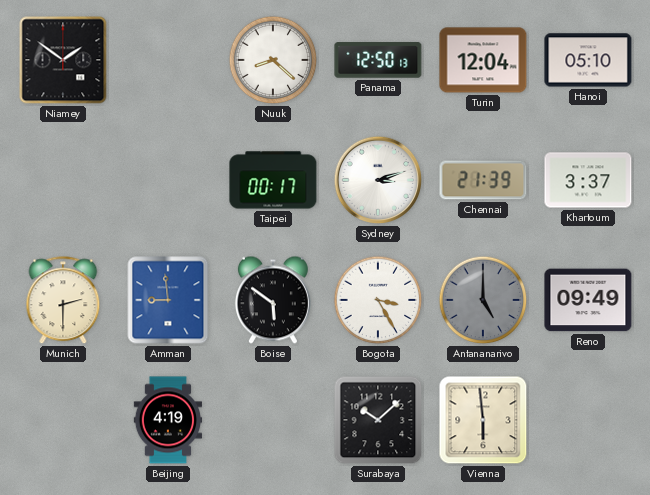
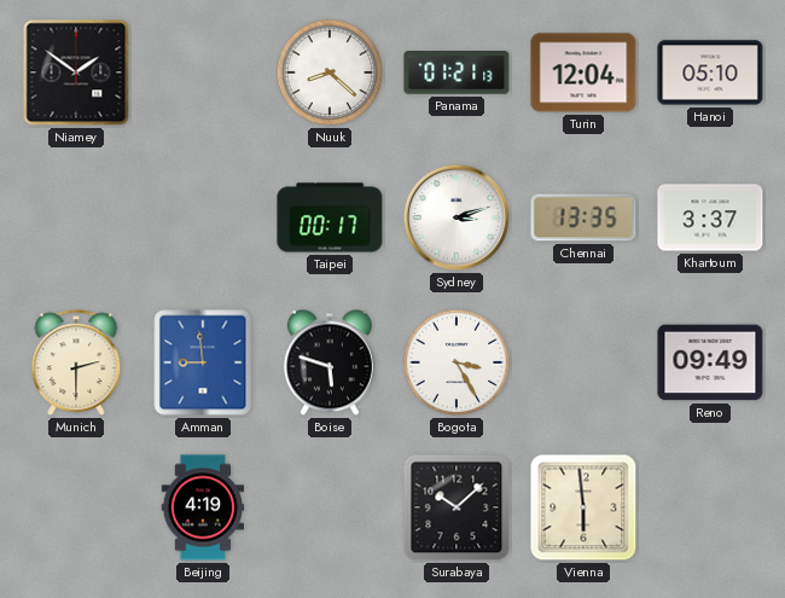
Panama: 12:50 -> 01:21
Chennai: 21:39 -> 13:35
Boise: 5:51 -> 5:48
Antananarivo: 5:00 -> none
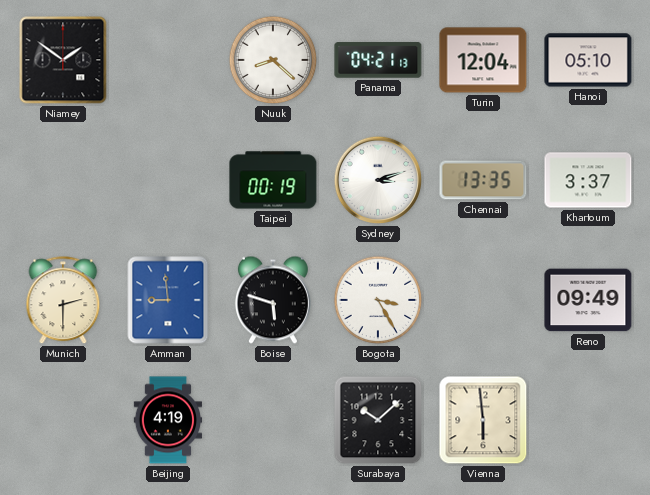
Panama: 01:21 -> 04:21
Taipei: 00:17 -> 00:19
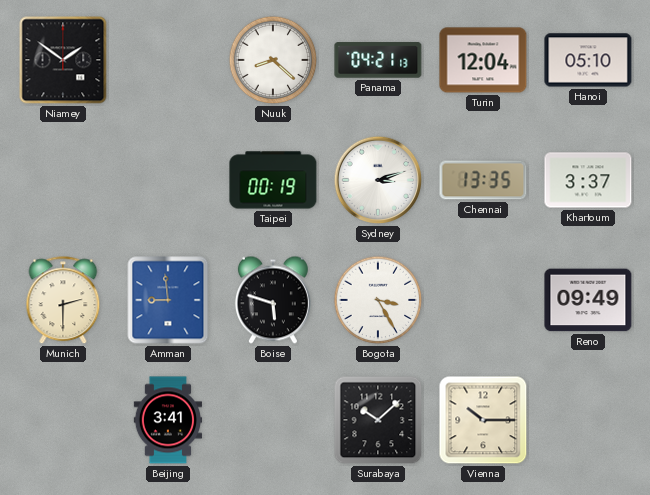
Beijing: 4:19 -> 3:41
Vienna: 5:59 -> 10:15
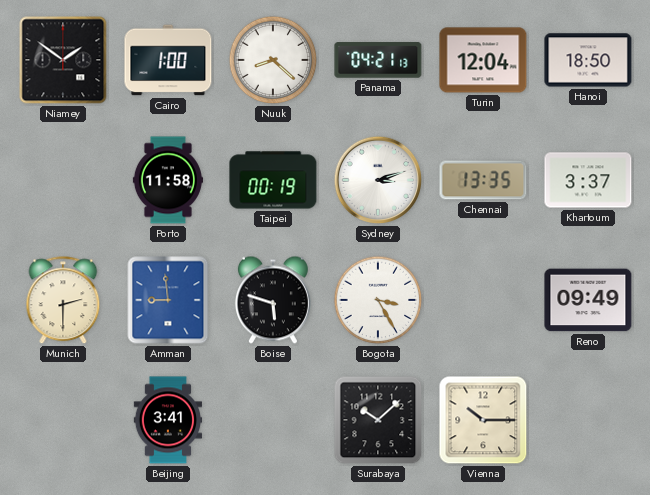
Cairo: none -> 1:00
Hanoi: 05:10 -> 18:50
Porto: none -> 11:58
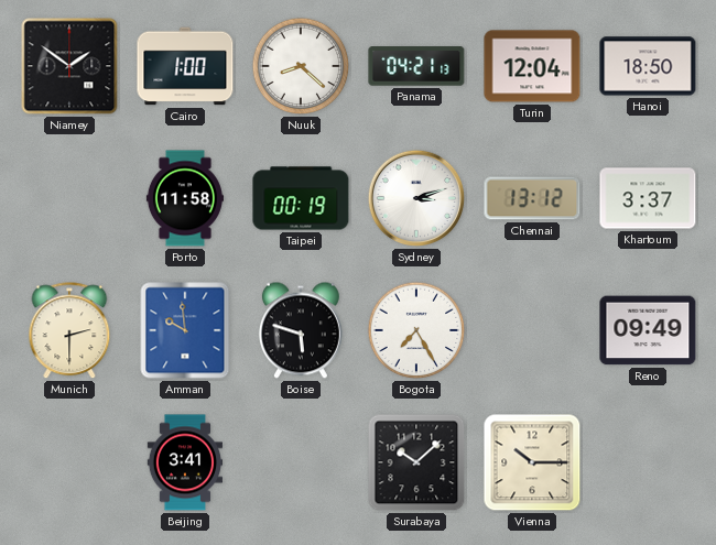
Chennai: 13:35 -> 13:12
Amman: 8:59 -> 9:59
Bogota: 3:25 -> 7:25
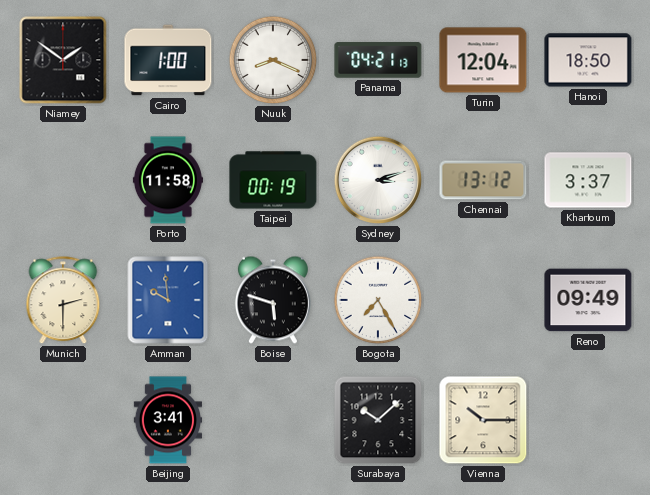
Nuuk: 8:22 -> 8:19
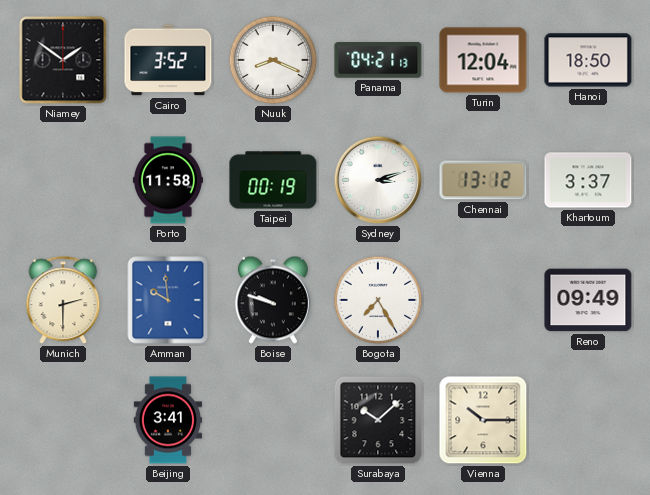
Cairo: 1:00 -> 3:52
Boise: 5:48 -> 9:48
